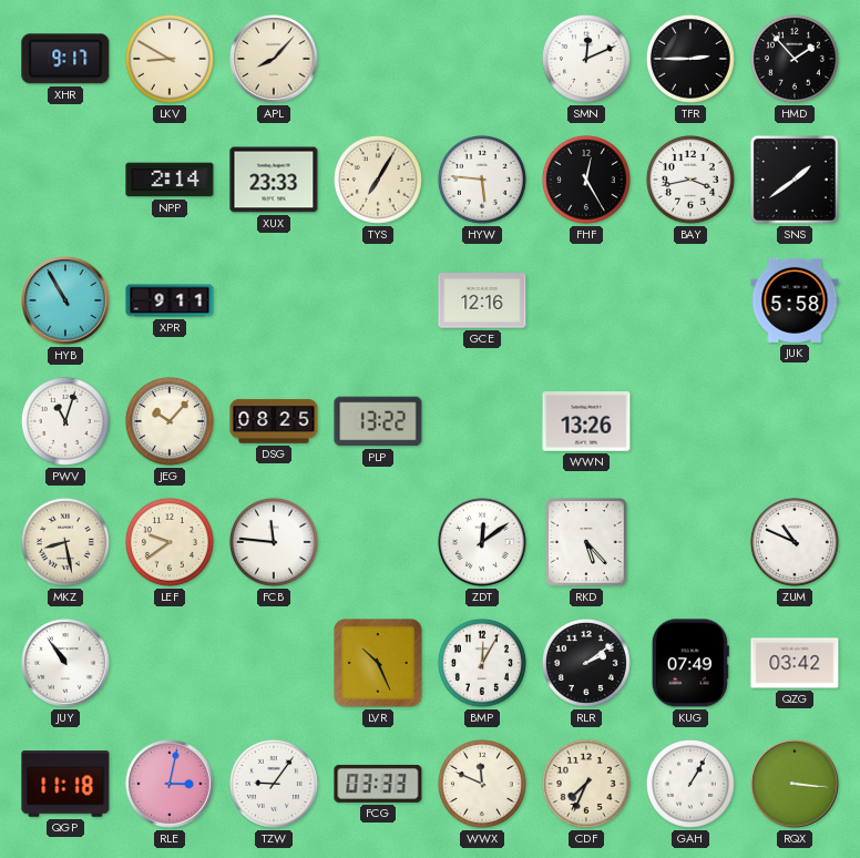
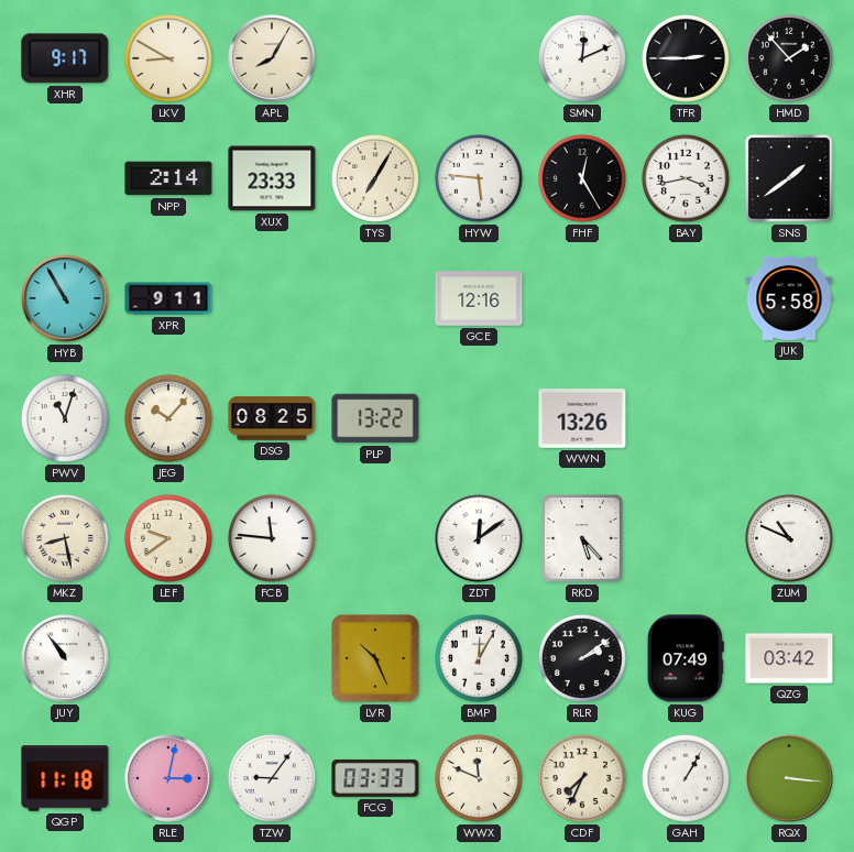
APL: 8:07 -> 8:05
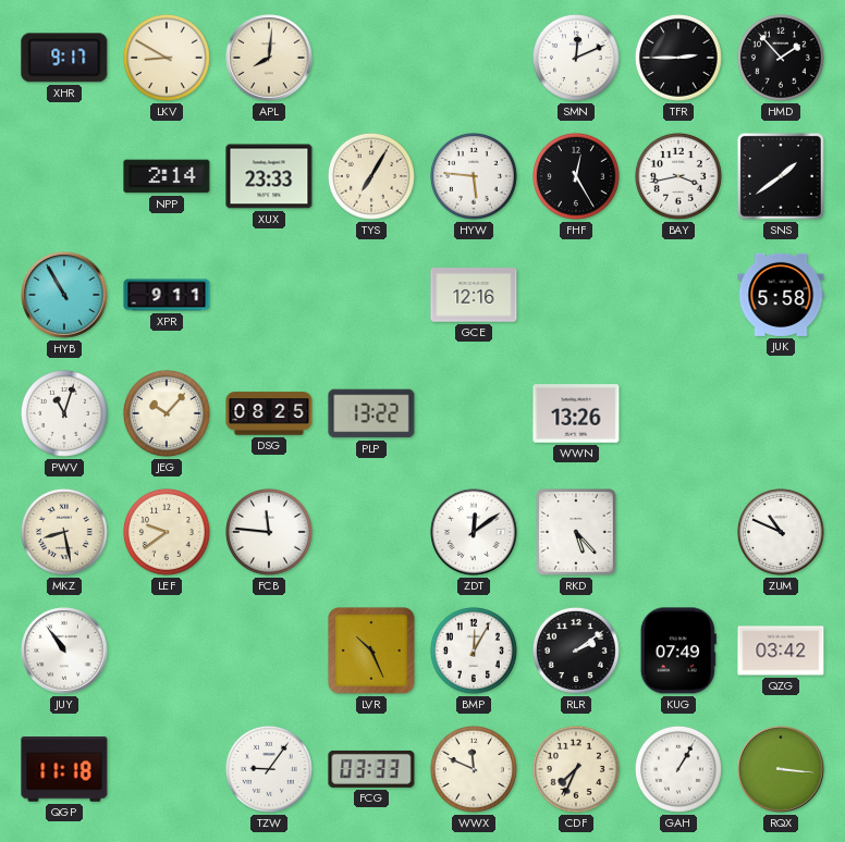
APL: 8:05 -> 8:01
RLE: 3:02 -> none
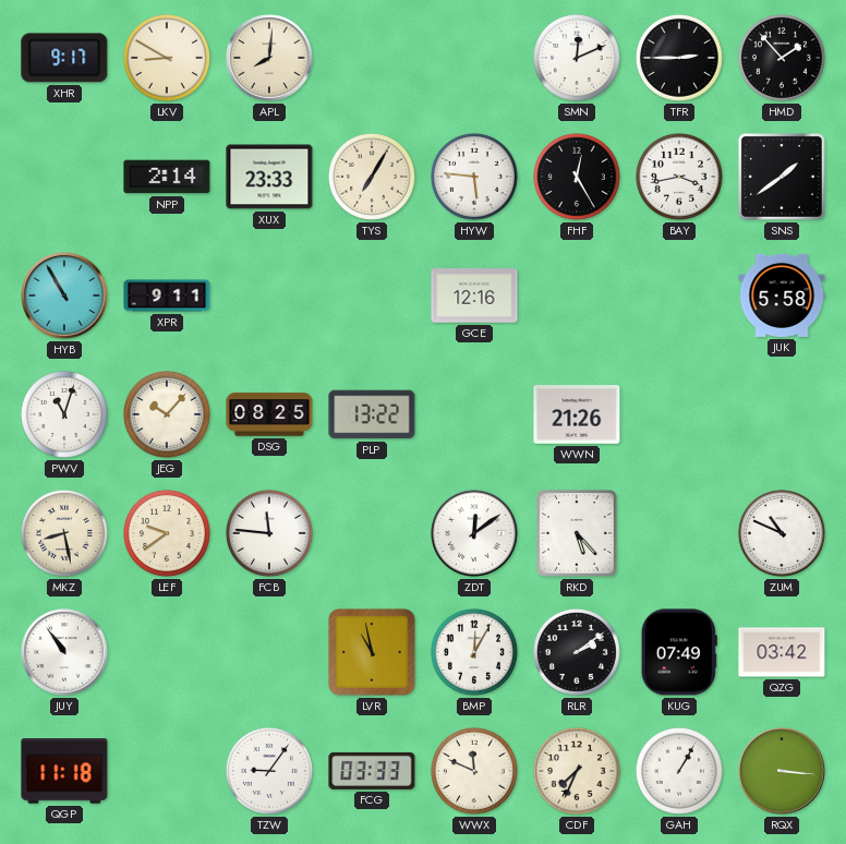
WWN: 13:26 -> 21:26
LVR: 10:26 -> 10:58
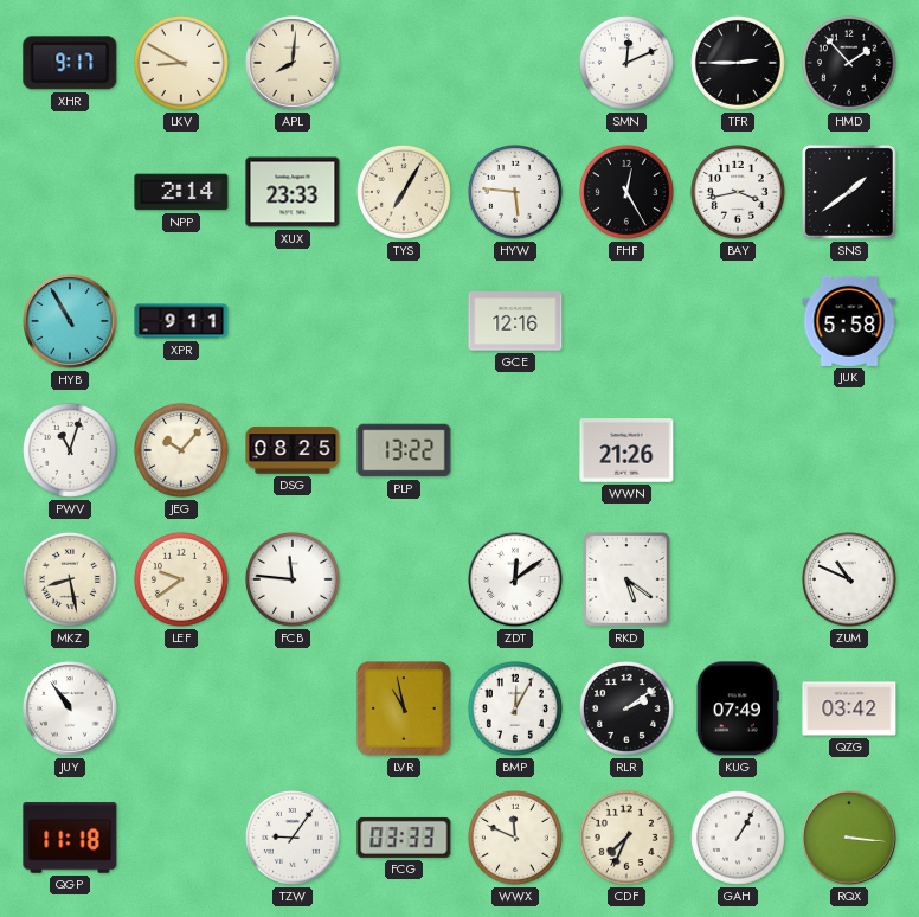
RKD: 5:23 -> 5:21
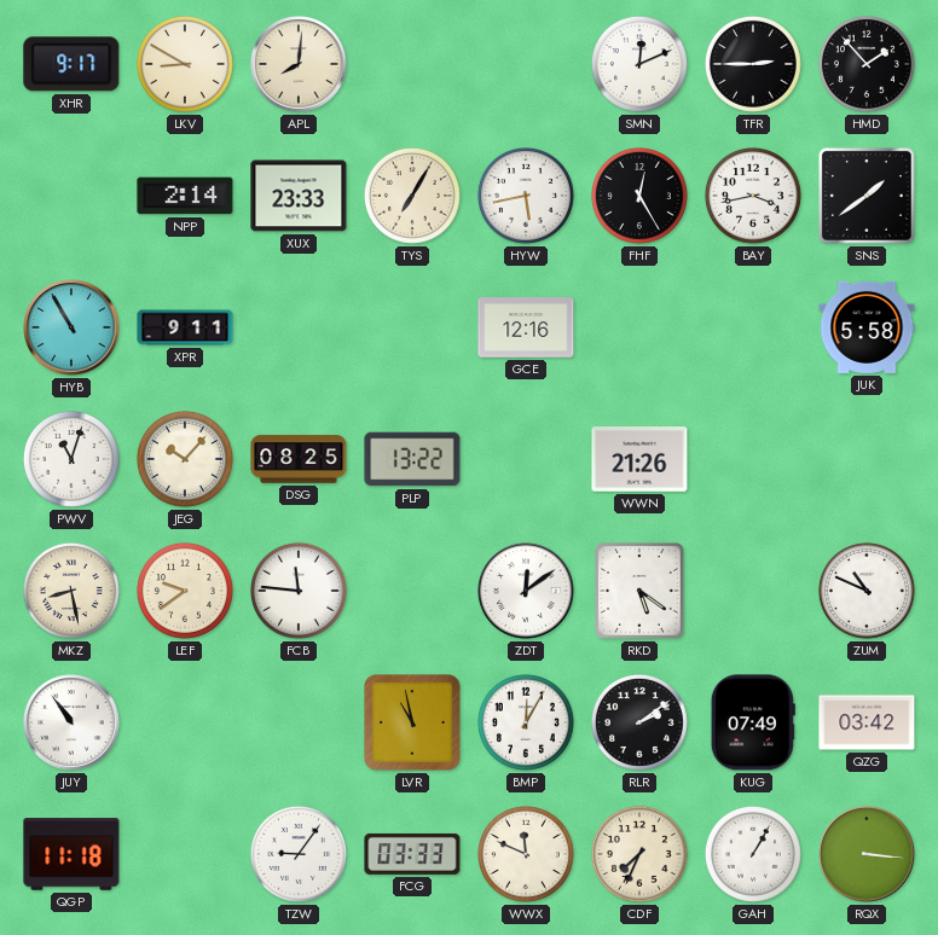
HYW: 5:46 -> 5:43
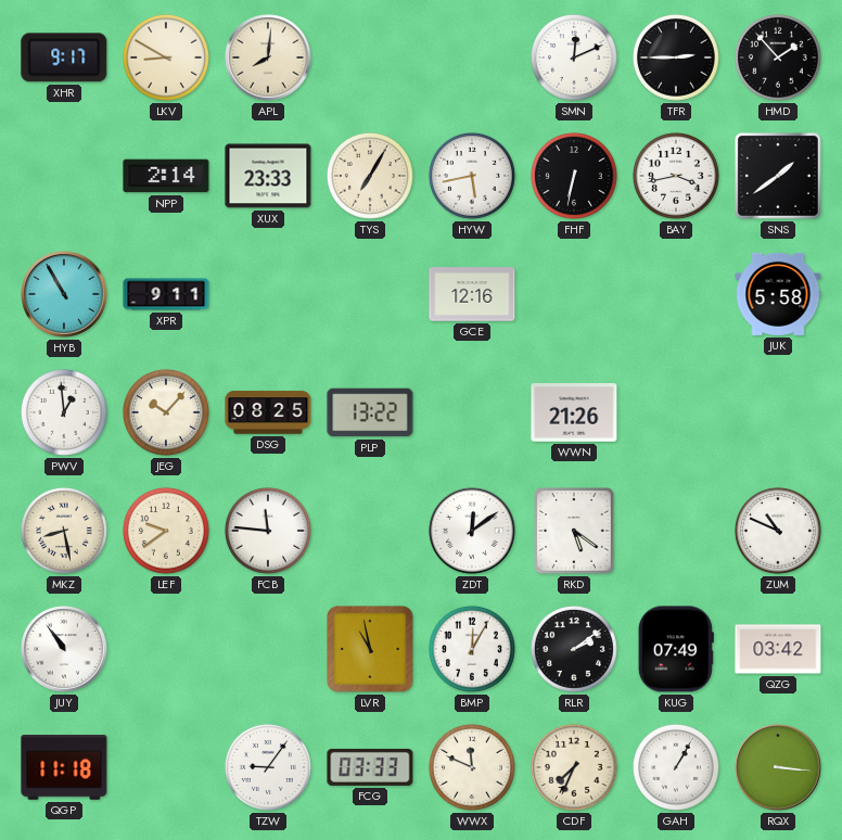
FHF: 12:25 -> 6:32
PWV: 11:03 -> 12:59
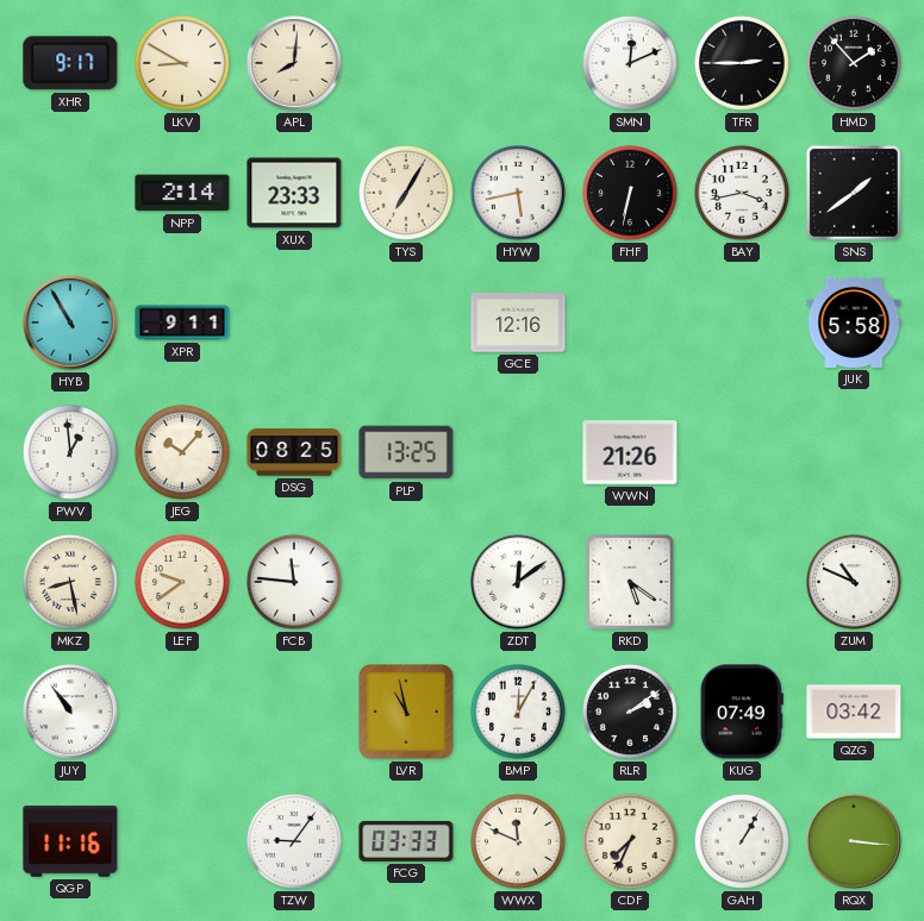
PLP: 13:22 -> 13:25
QGP: 11:18 -> 11:16
